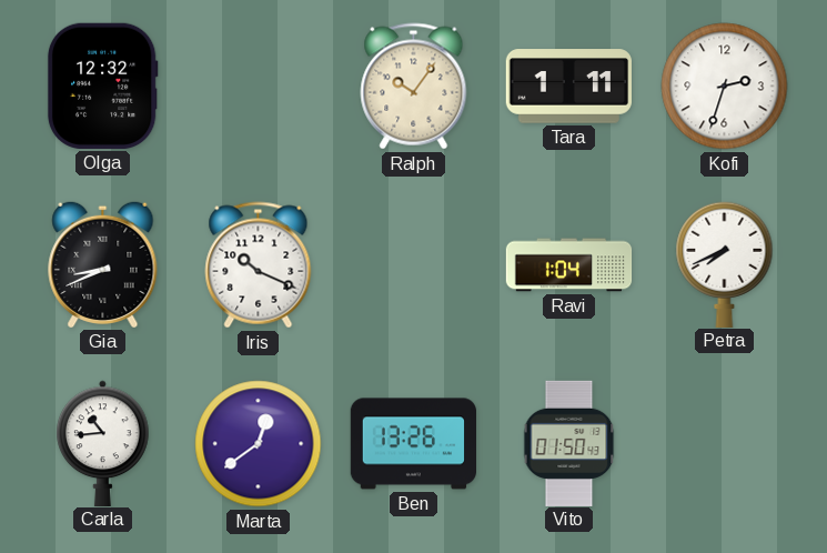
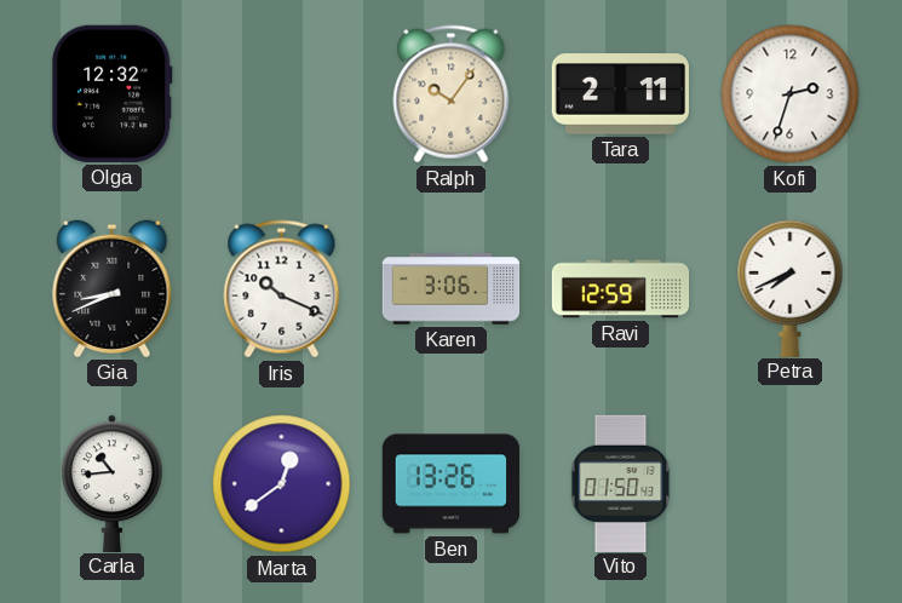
Tara: 1:11 -> 2:11
Karen: none -> 3:06
Ravi: 1:04 -> 12:59
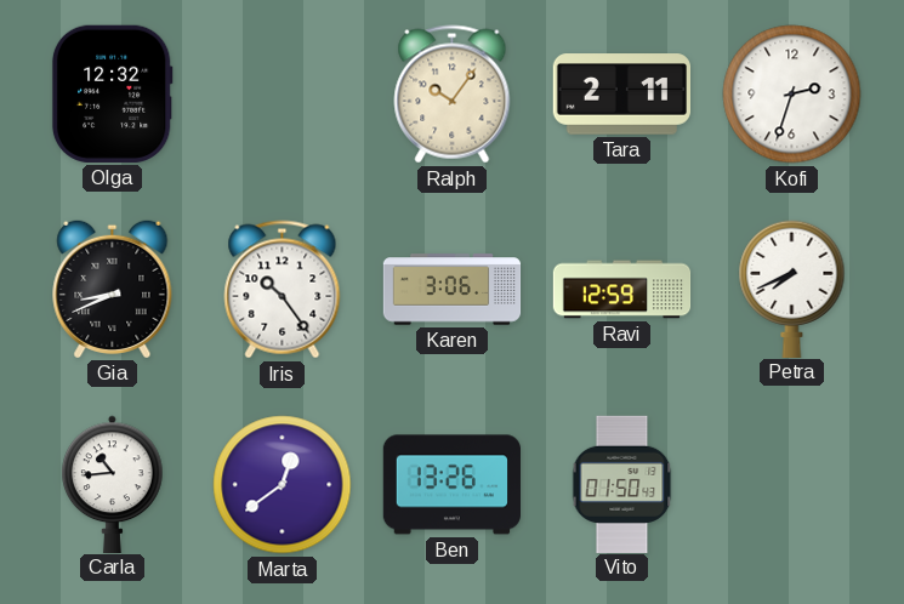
Iris: 10:19 -> 10:24
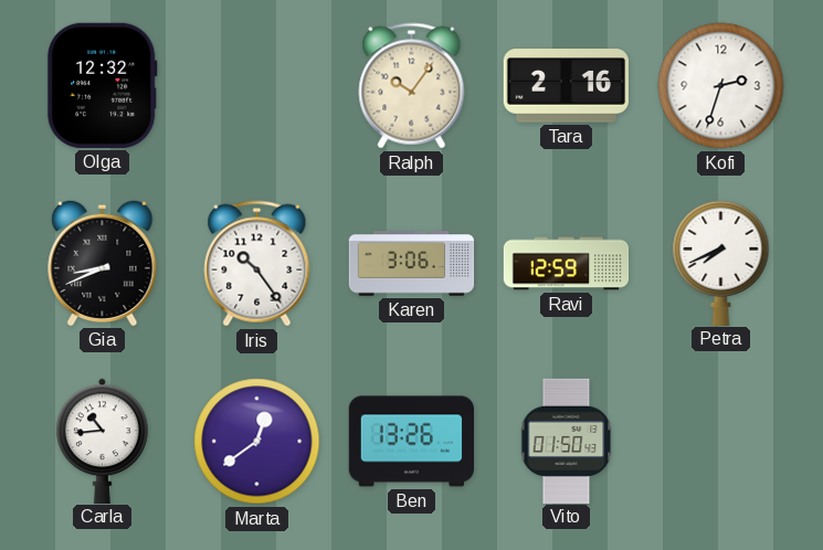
Tara: 2:11 -> 2:16
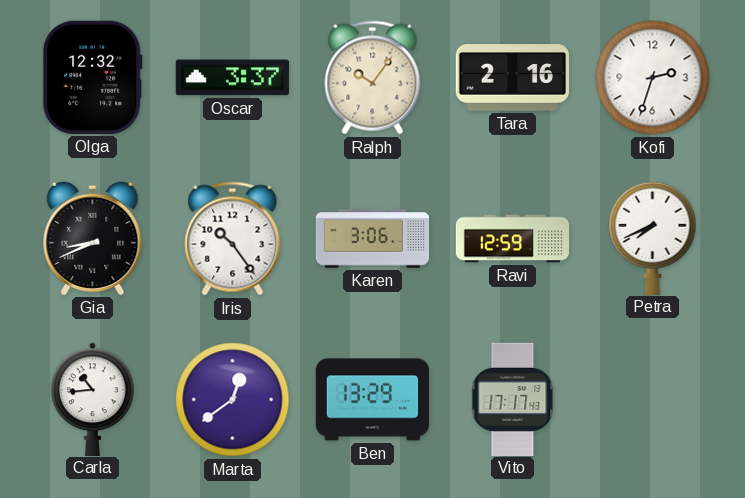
Oscar: none -> 3:37
Ben: 13:26 -> 13:29
Vito: 01:50 -> 17:17
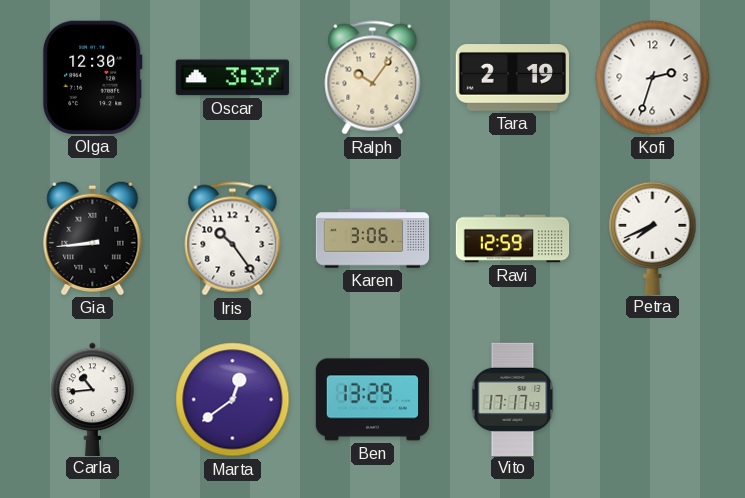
Olga: 12:32 -> 12:30
Tara: 2:16 -> 2:19
Gia: 8:41 -> 8:44
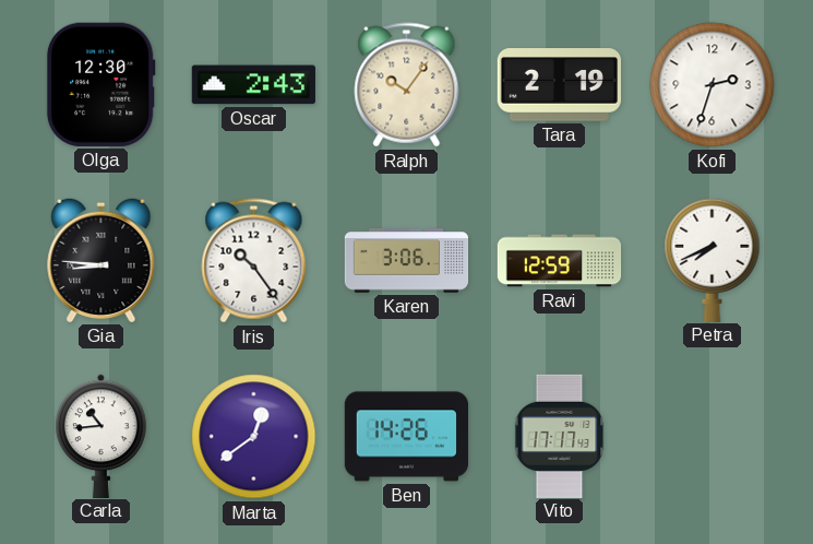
Oscar: 3:37 -> 2:43
Gia: 8:44 -> 8:46
Ben: 13:29 -> 14:26
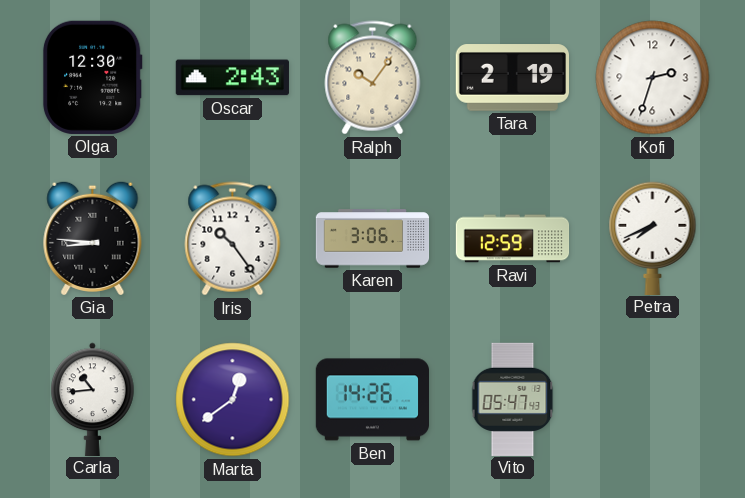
Vito: 17:17 -> 05:47
